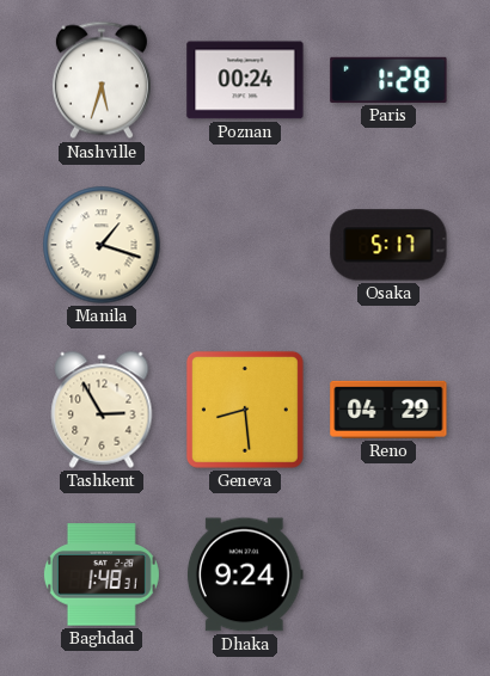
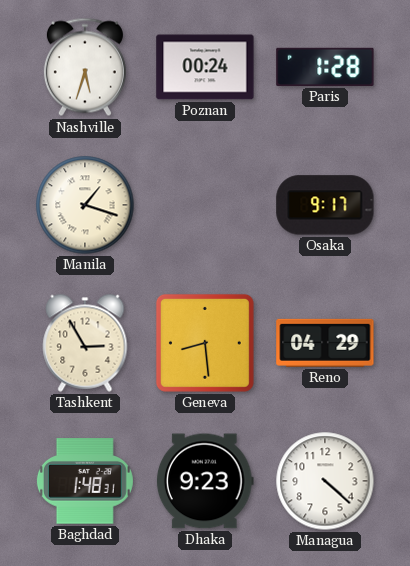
Osaka: 5:17 -> 9:17
Dhaka: 9:24 -> 9:23
Managua: none -> 4:22
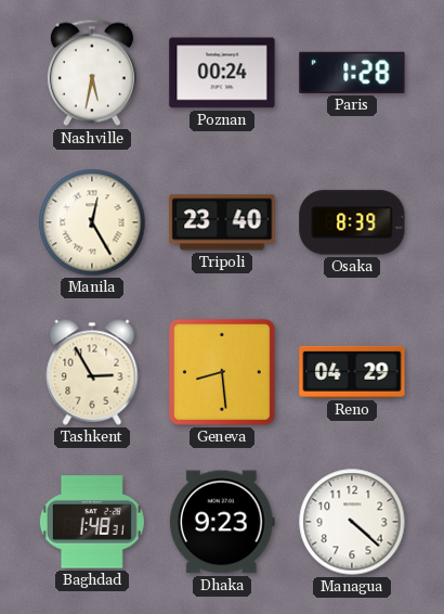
Nashville: 5:33 -> 5:32
Manila: 1:18 -> 12:25
Tripoli: none -> 23:40
Osaka: 9:17 -> 8:39
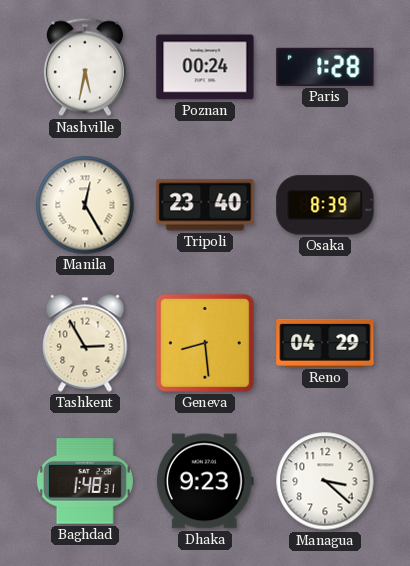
Managua: 4:22 -> 3:22
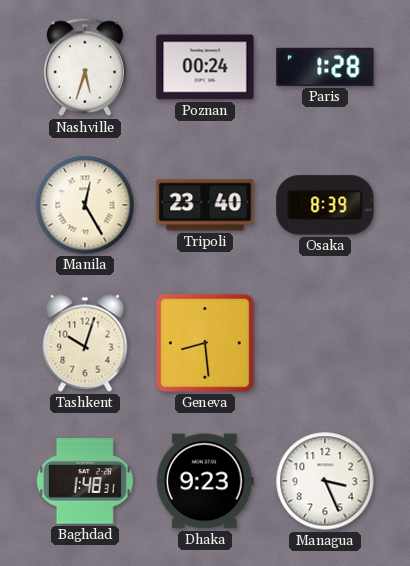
Nashville: 5:32 -> 5:33
Tashkent: 2:55 -> 10:03
Reno: 04:29 -> none
Managua: 3:22 -> 3:26
